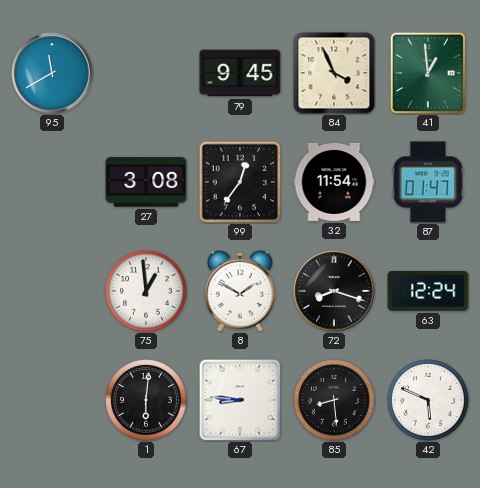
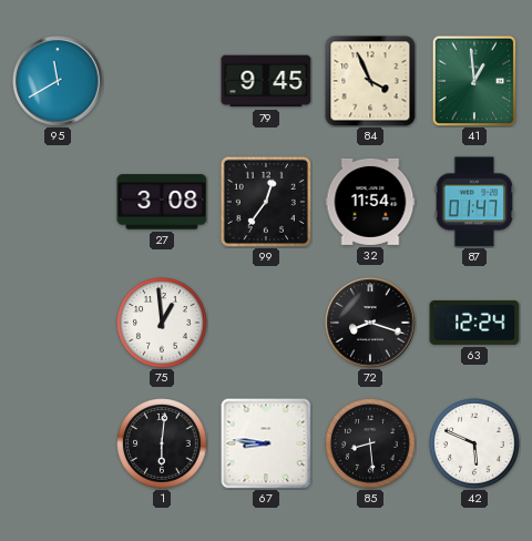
8: 1:50 -> none
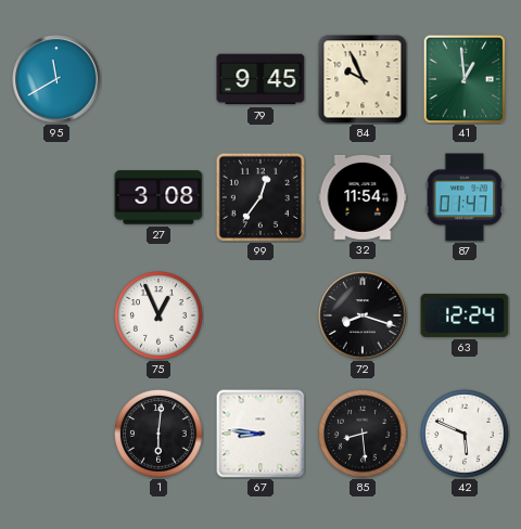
84: 3:56 -> 9:56
75: 12:59 -> 12:56
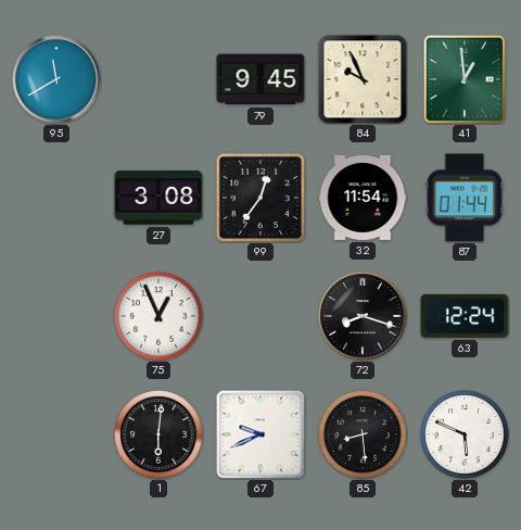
87: 01:47 -> 01:44
67: 8:46 -> 9:41
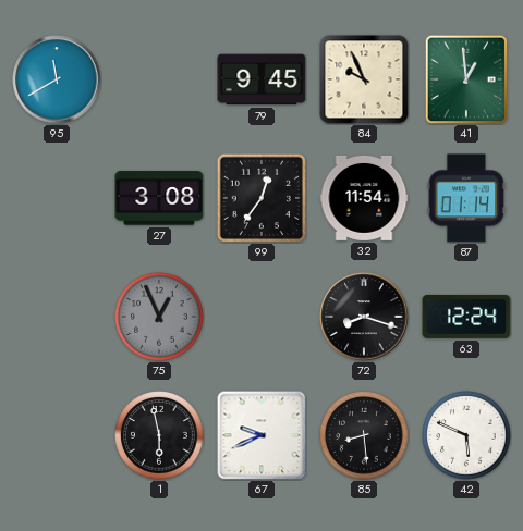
87: 01:44 -> 01:14
75 dial: white -> grey
1: 6:01 -> 5:58
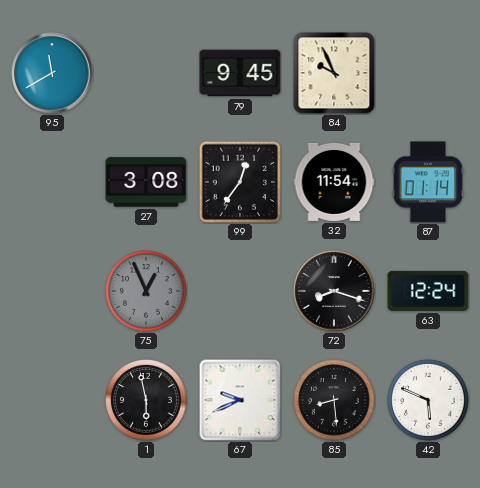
41: 12:59 -> none
